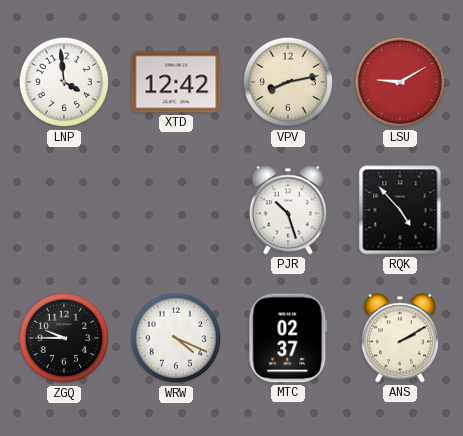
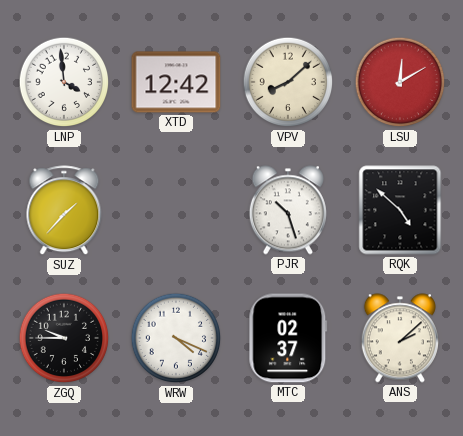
VPV: 8:13 -> 8:08
LSU: 9:10 -> 12:10
SUZ: none -> 1:37
RQK: 4:53 -> 4:52
ANS: 2:10 -> 2:08
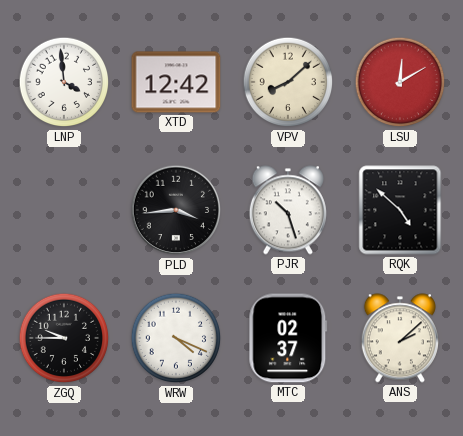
SUZ: 1:37 -> none
PLD: none -> 3:44
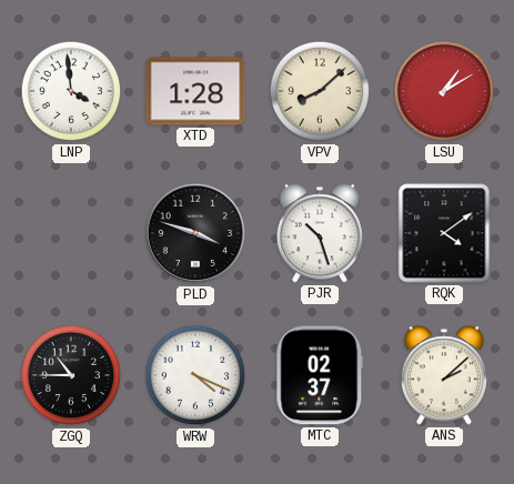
XTD: 12:42 -> 1:28
LSU: 12:10 -> 1:10
PLD: 3:44 -> 3:48
RQK: 4:52 -> 4:09
ZGQ: 9:45 -> 10:45
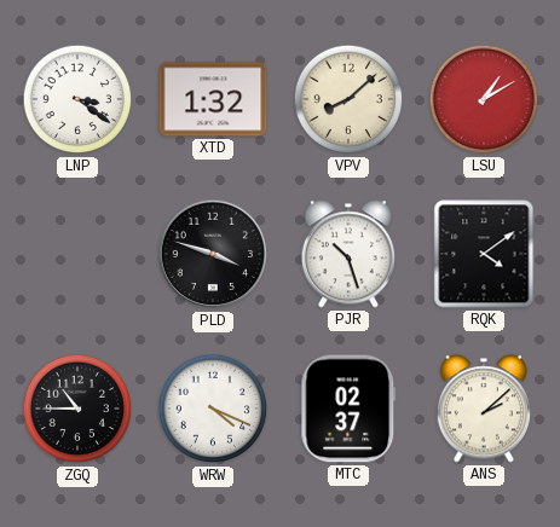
LNP: 3:59 -> 3:21
XTD: 1:28 -> 1:32
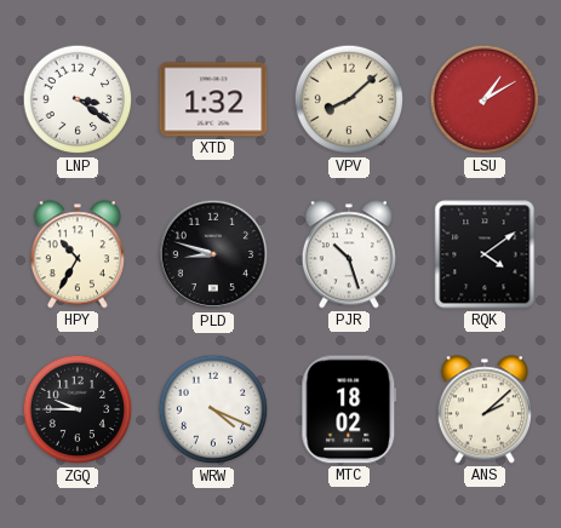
HPY: none -> 10:35
PLD: 3:48 -> 8:48
ZGQ: 10:45 -> 9:45
MTC: 02:37 -> 18:02
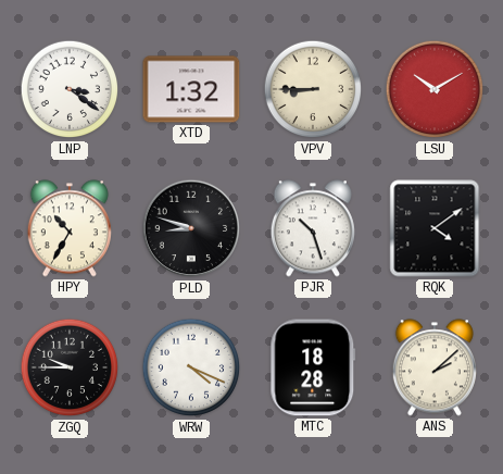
VPV: 8:08 -> 8:45
LSU: 1:10 -> 10:10
MTC: 18:02 -> 18:28
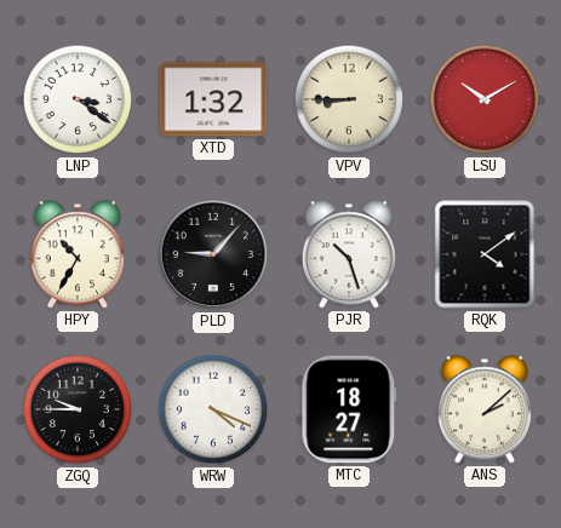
PLD: 8:48 -> 9:07
MTC: 18:28 -> 18:27
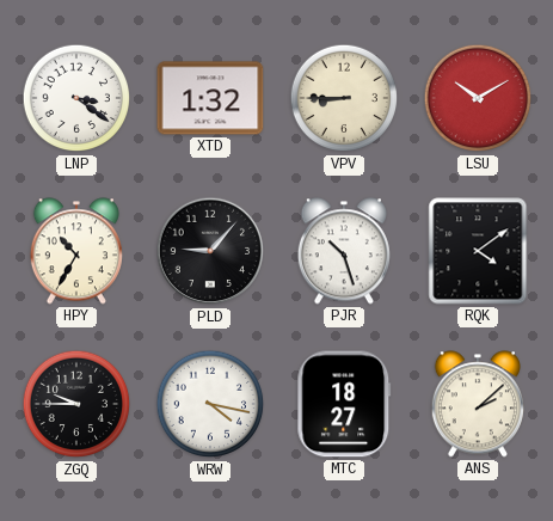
WRW: 4:19 -> 4:17
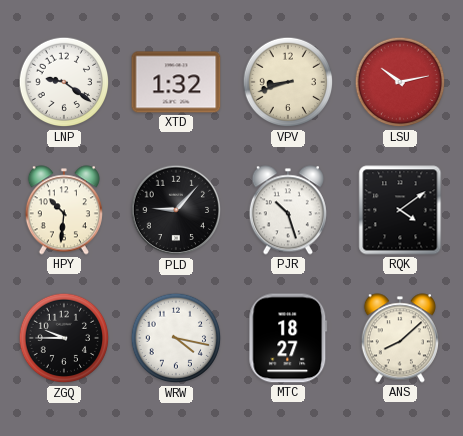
LNP: 3:21 -> 9:21
VPV: 8:45 -> 8:42
LSU: 10:10 -> 10:13
HPY: 10:35 -> 10:31
ANS: 2:08 -> 8:08
